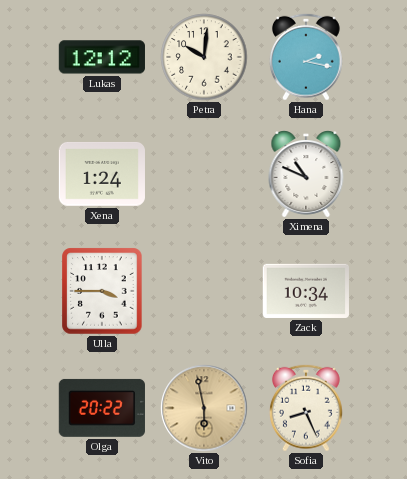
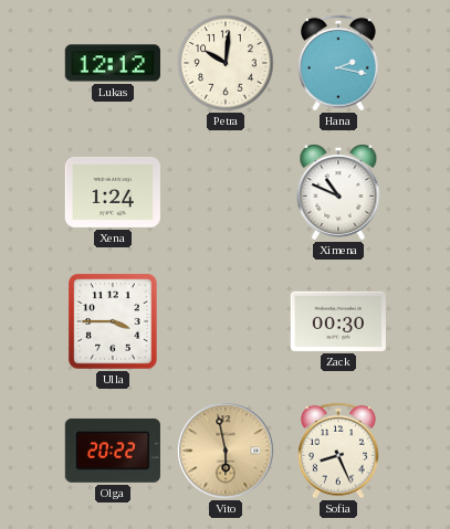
Zack: 10:34 -> 00:30
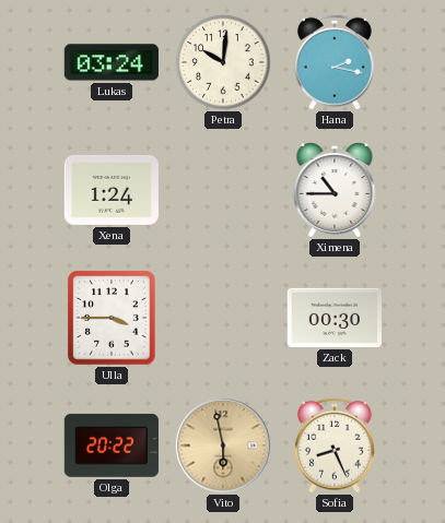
Lukas: 12:12 -> 03:24
Ximena: 10:49 -> 10:45
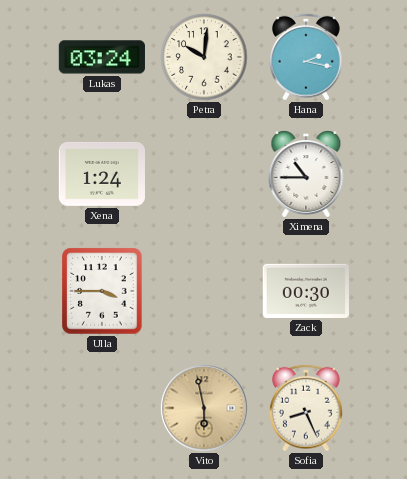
Olga: 20:22 -> none
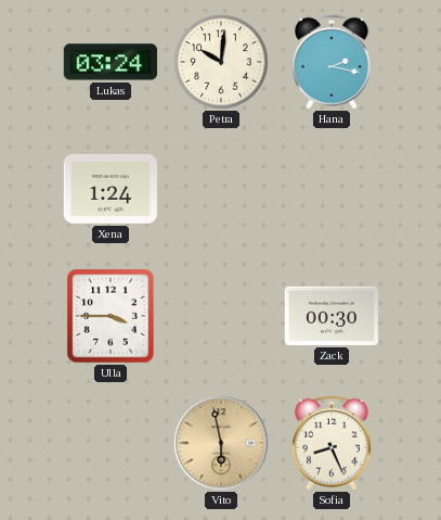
Ximena: 10:45 -> none
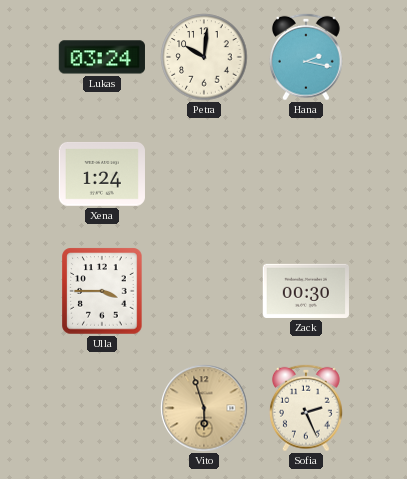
Vito: 5:58 -> 5:57
Sofia: 8:26 -> 2:26
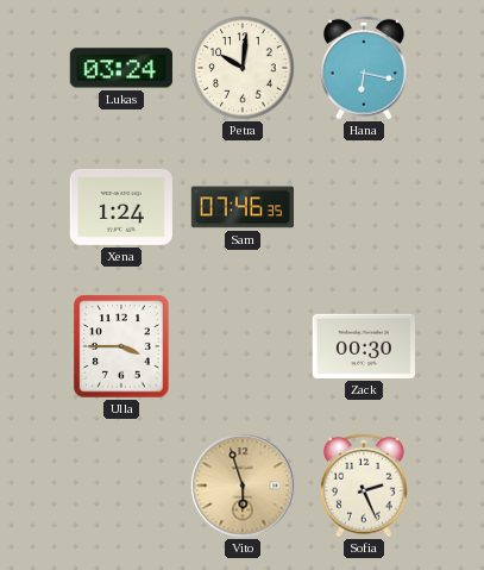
Hana: 2:17 -> 6:17
Sam: none -> 07:46
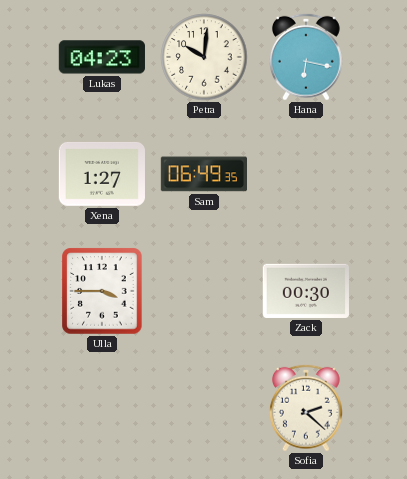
Lukas: 03:24 -> 04:23
Xena: 1:24 -> 1:27
Sam: 07:46 -> 06:49
Vito: 5:57 -> none
Sofia: 2:26 -> 2:22
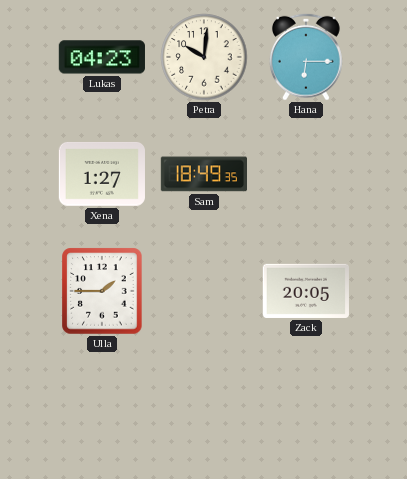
Hana: 6:17 -> 6:15
Sam: 06:49 -> 18:49
Ulla: 3:45 -> 1:45
Zack: 00:30 -> 20:05
Sofia: 2:22 -> none
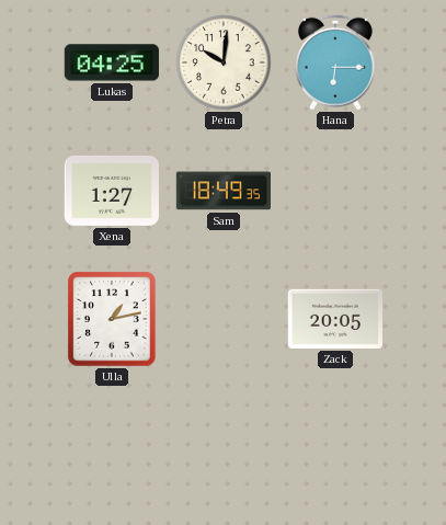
Lukas: 04:23 -> 04:25
Ulla: 1:45 -> 1:13
